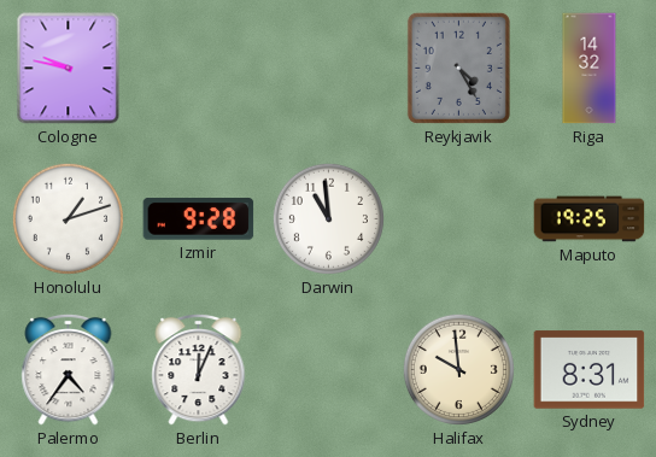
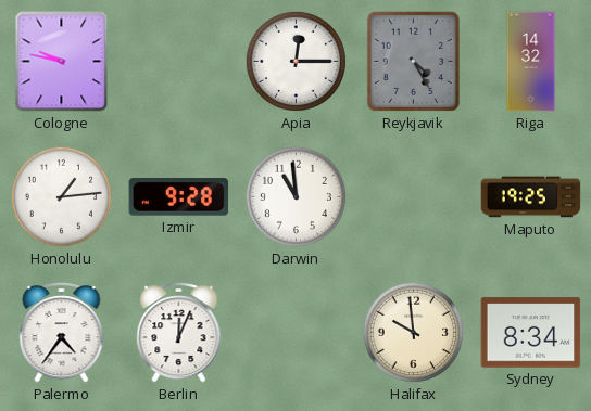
Apia: none -> 12:15
Honolulu: 1:12 -> 1:14
Sydney: 8:31 -> 8:34
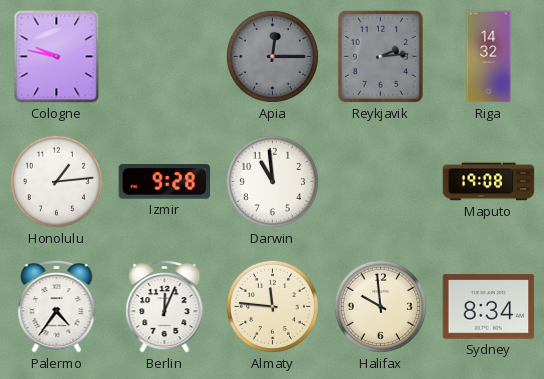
Apia dial: white -> grey
Reykjavik: 4:25 -> 2:14
Maputo: 19:25 -> 19:08
Almaty: none -> 11:46
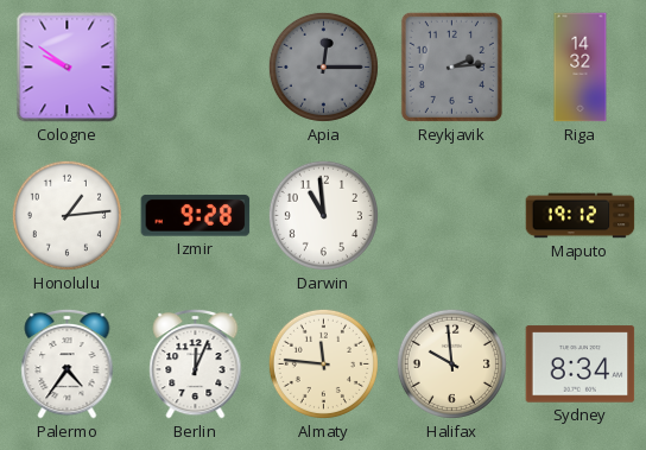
Cologne: 9:47 -> 9:51
Maputo: 19:08 -> 19:12
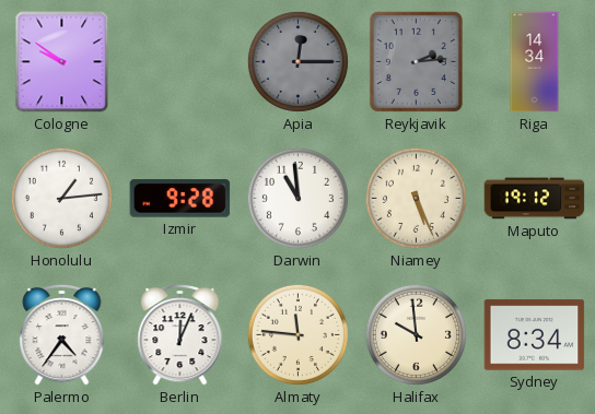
Riga: 14:32 -> 14:34
Niamey: none -> 5:26
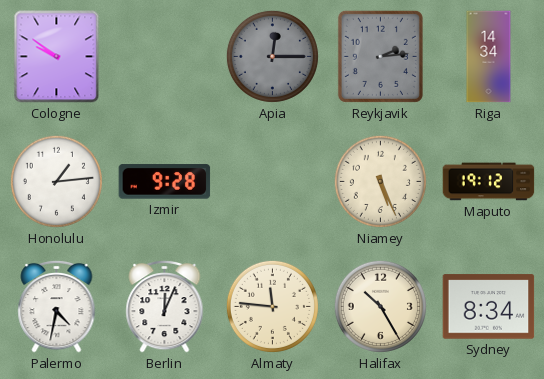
Darwin: 10:59 -> none
Palermo: 4:36 -> 4:32
Halifax: 9:59 -> 10:25
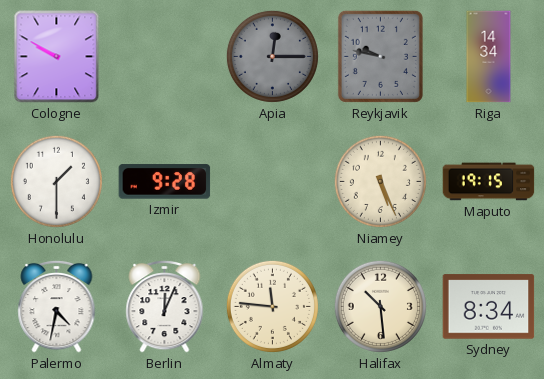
Cologne: 9:51 -> 9:50
Reykjavik: 2:14 -> 9:47
Honolulu: 1:14 -> 1:30
Maputo: 19:12 -> 19:15
Halifax: 10:25 -> 10:29
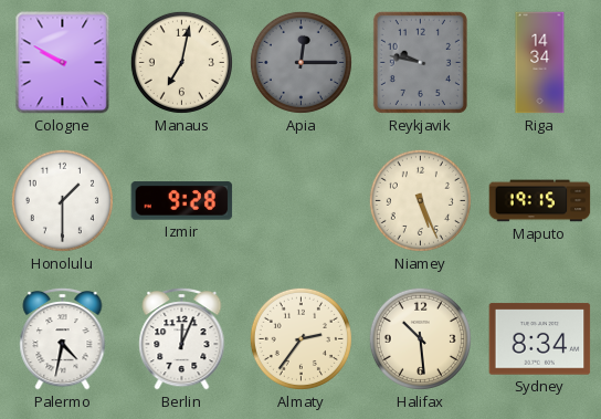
Manaus: none -> 7:02
Almaty: 11:46 -> 2:36
